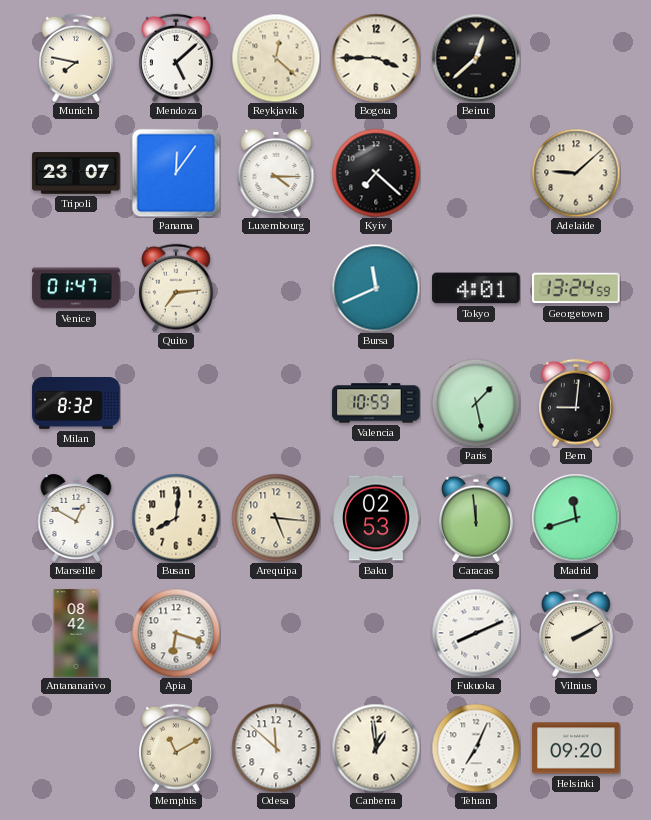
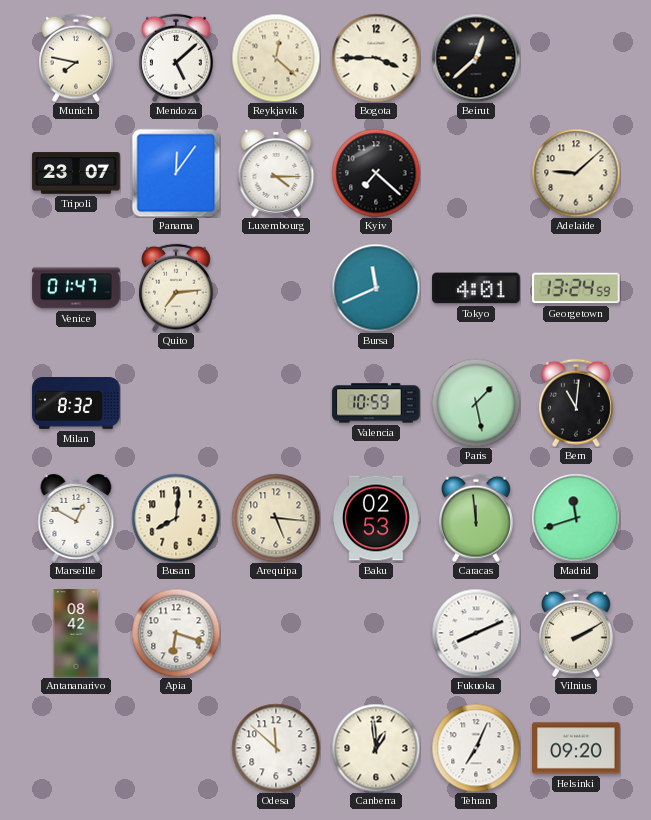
Bern: 9:01 -> 11:01
Memphis: 11:10 -> none
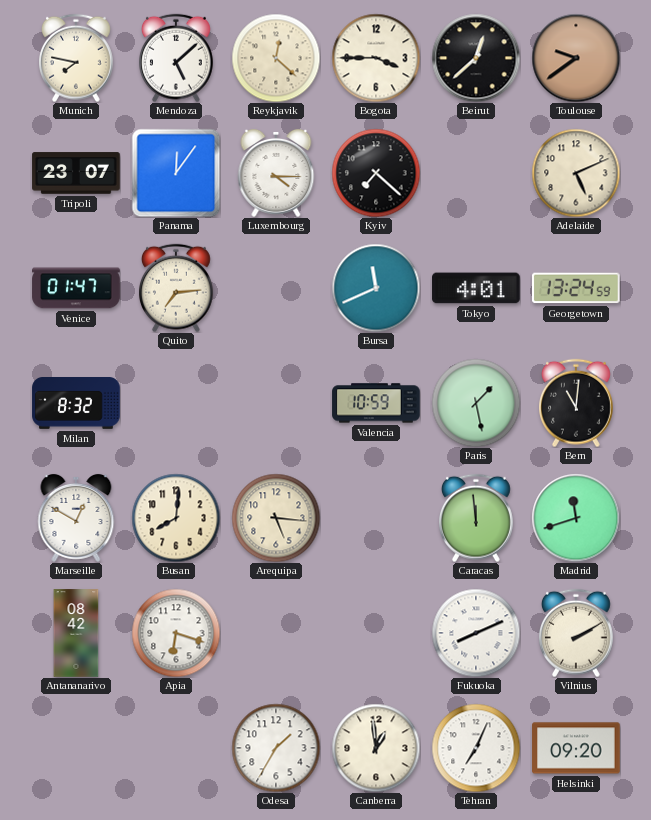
Toulouse: none -> 9:39
Adelaide: 9:08 -> 5:11
Baku: 02:53 -> none
Odesa: 11:52 -> 1:35
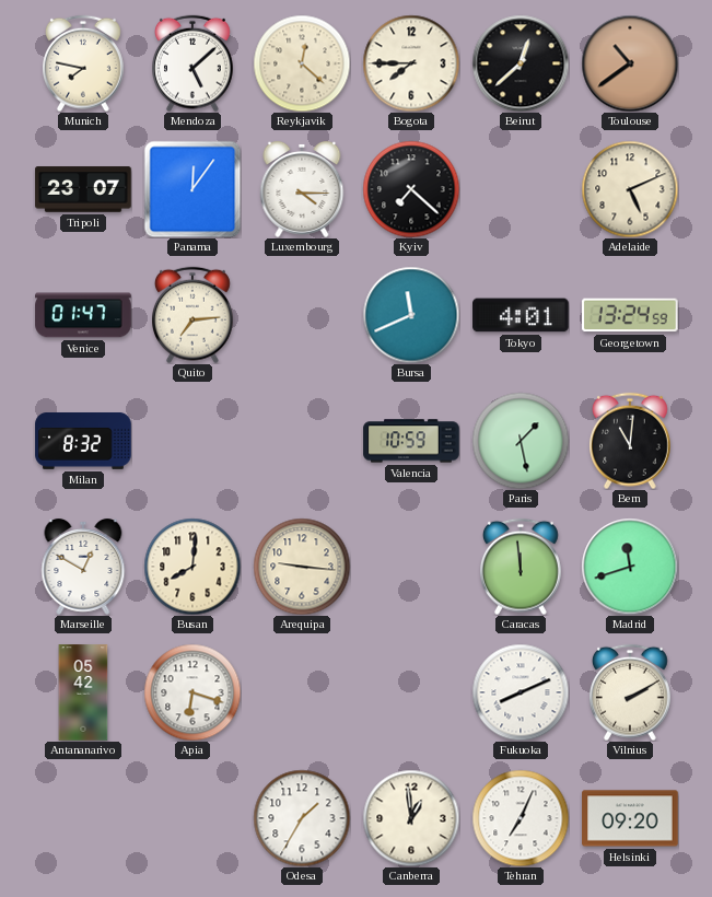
Bogota: 3:45 -> 7:45
Toulouse: 9:39 -> 10:39
Arequipa: 5:16 -> 9:16
Antananarivo: 08:42 -> 05:42
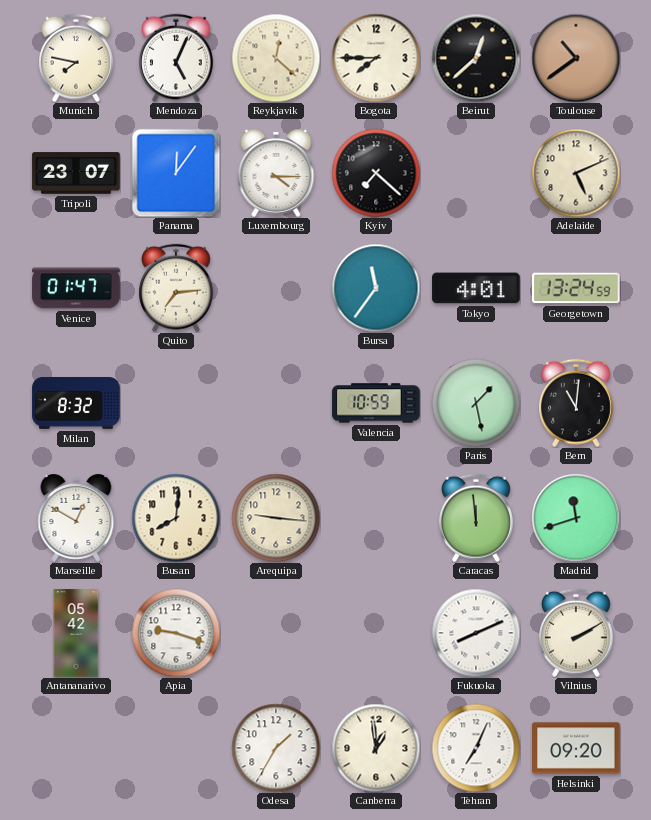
Mendoza: 5:08 -> 5:04
Bursa: 11:41 -> 11:36
Apia: 6:18 -> 9:18
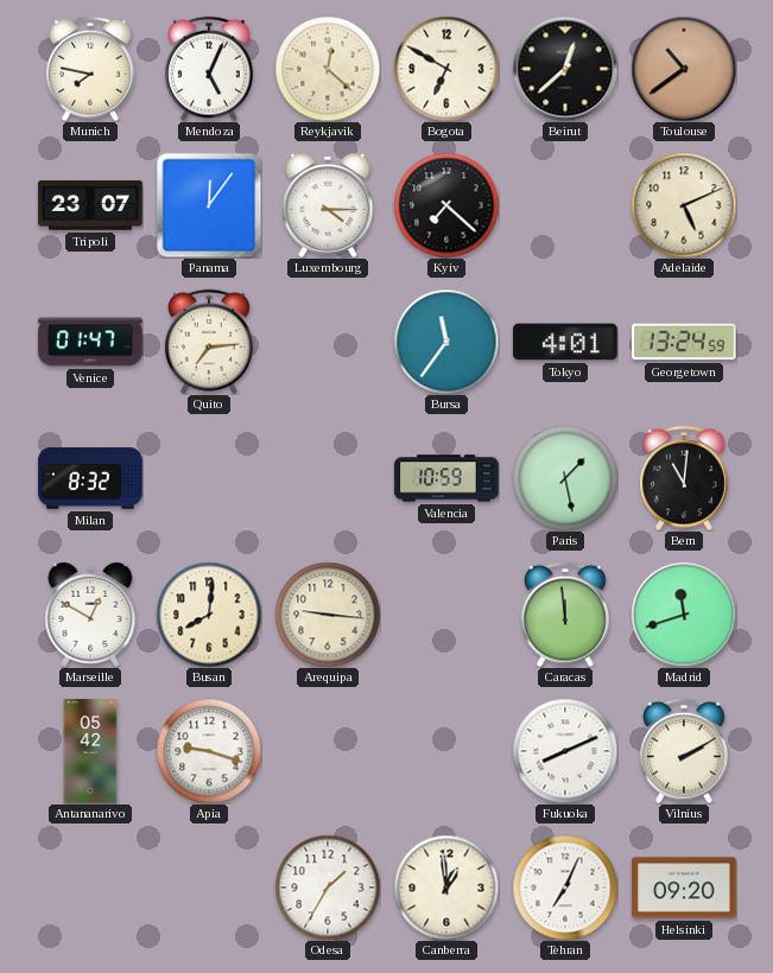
Bogota: 7:45 -> 6:50
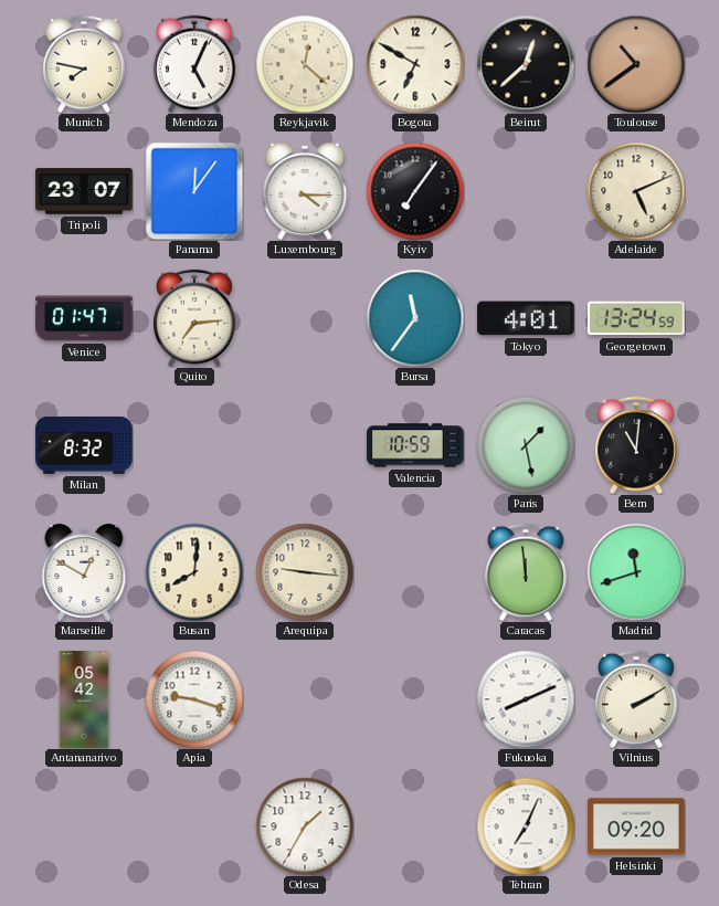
Kyiv: 7:22 -> 7:06
Canberra: 12:59 -> none
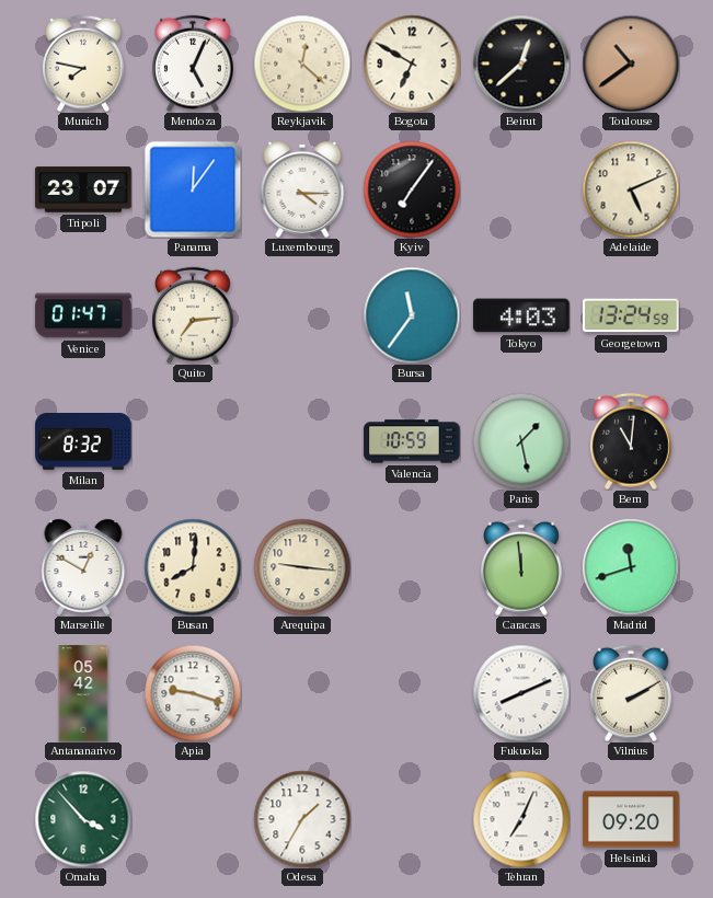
Tokyo: 4:01 -> 4:03
Omaha: none -> 3:53
